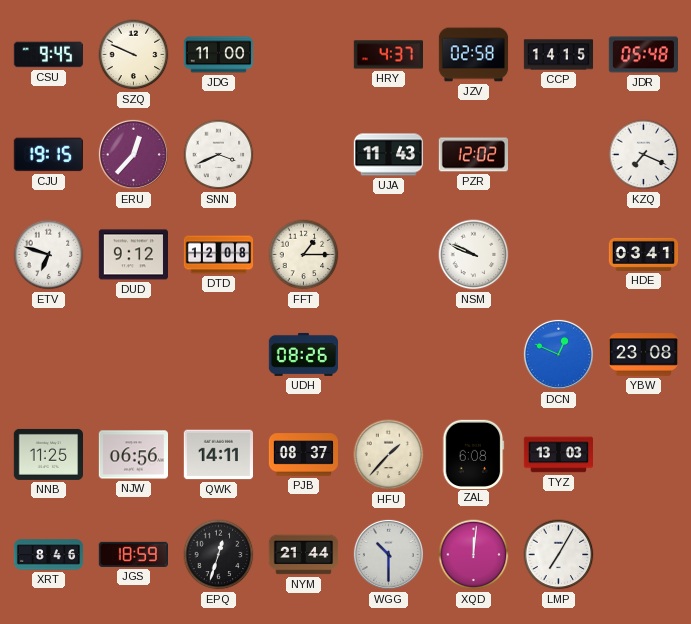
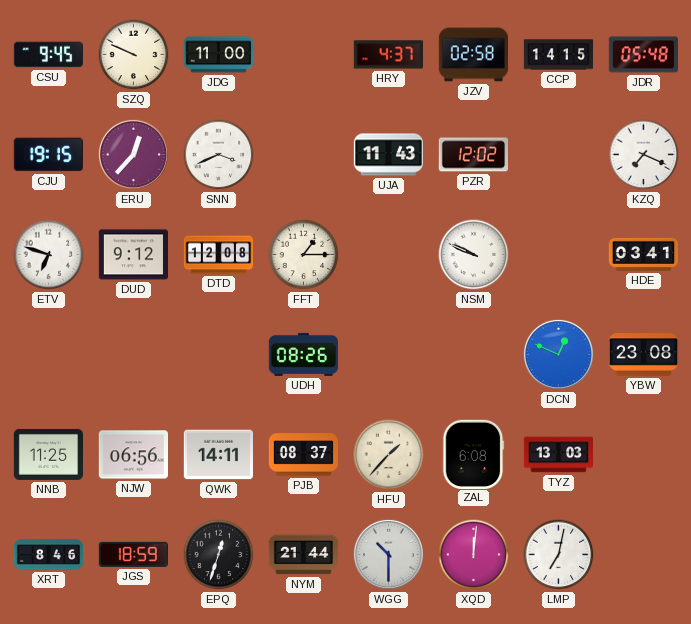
LMP: 7:05 -> 7:02
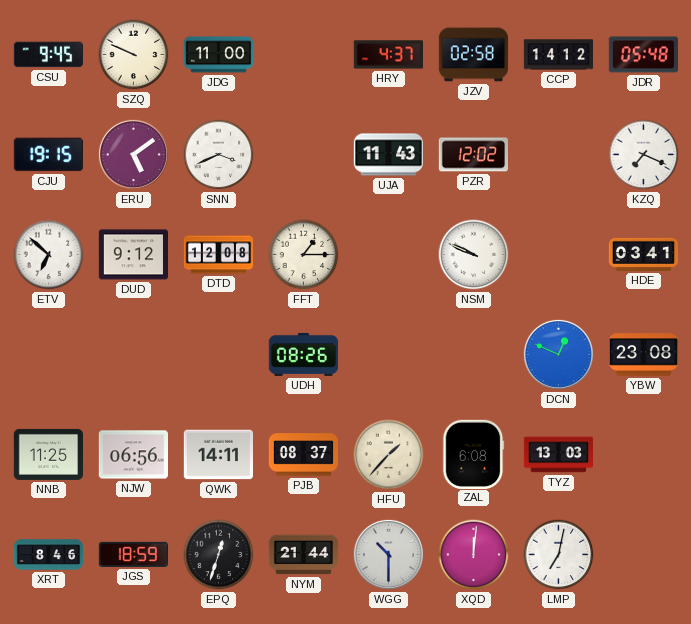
CCP: 14:15 -> 14:12
ERU: 12:37 -> 5:09
ETV: 6:48 -> 6:52
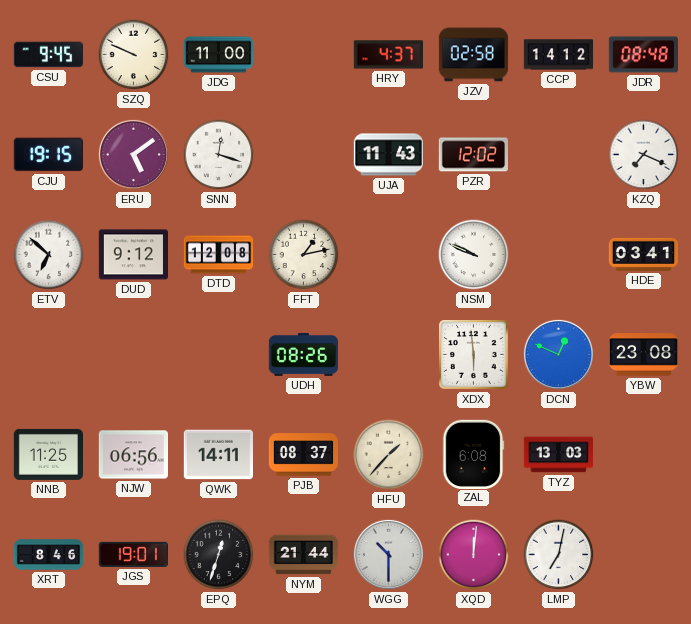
JDR: 05:48 -> 08:48
SNN: 3:41 -> 12:18
FFT: 1:15 -> 1:13
XDX: none -> 5:59
JGS: 18:59 -> 19:01
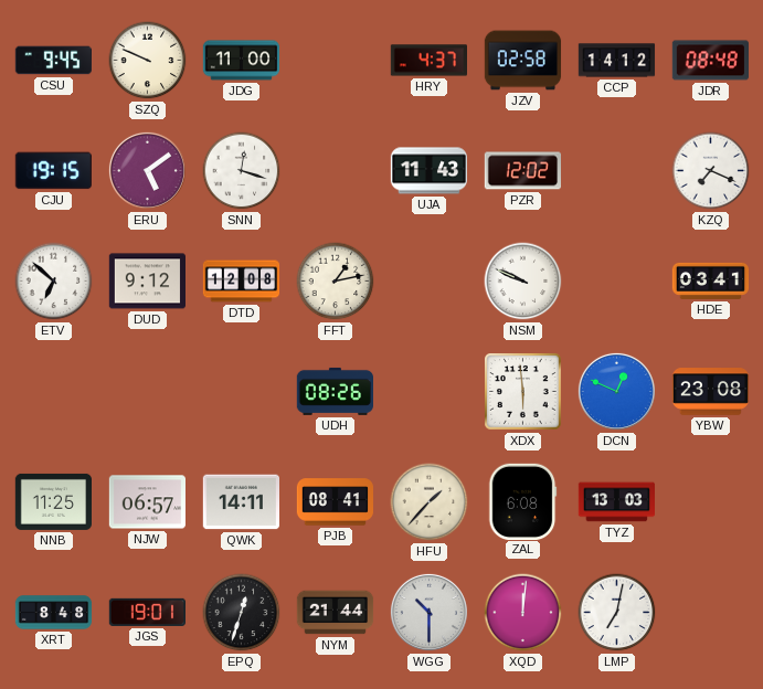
NJW: 06:56 -> 06:57
PJB: 08:37 -> 08:41
XRT: 8:46 -> 8:48
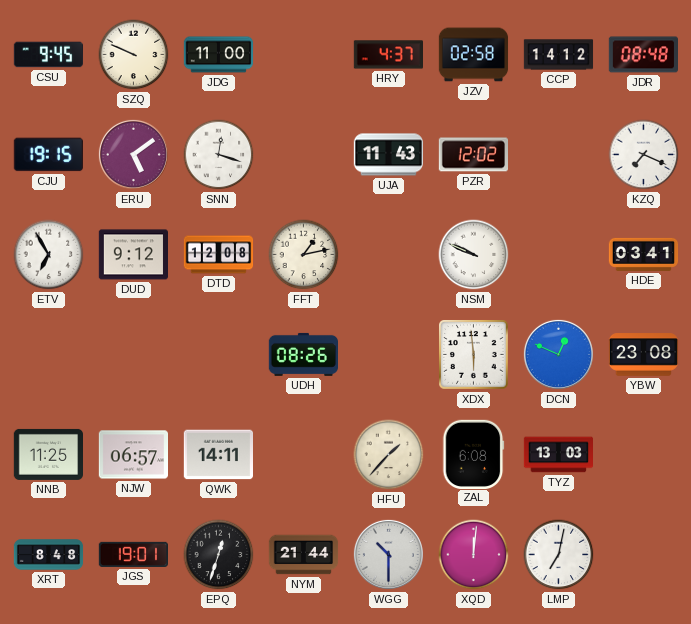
ETV: 6:52 -> 6:55
PJB: 08:41 -> none
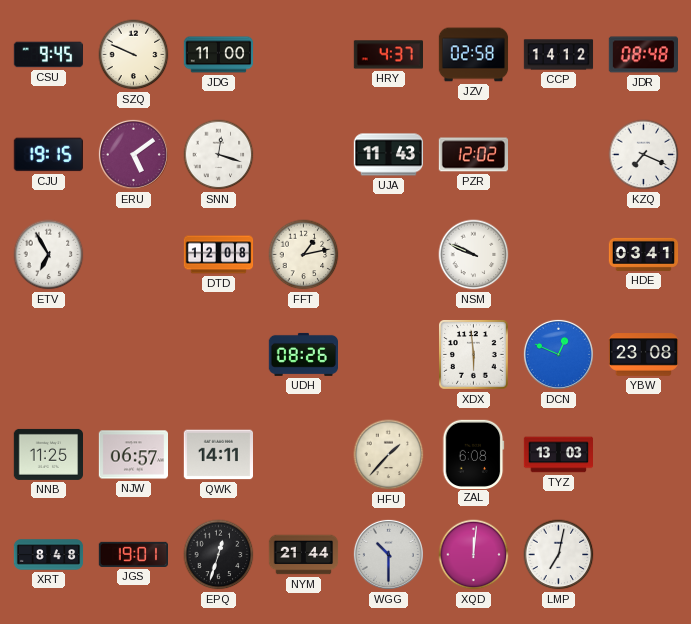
DUD: 9:12 -> none
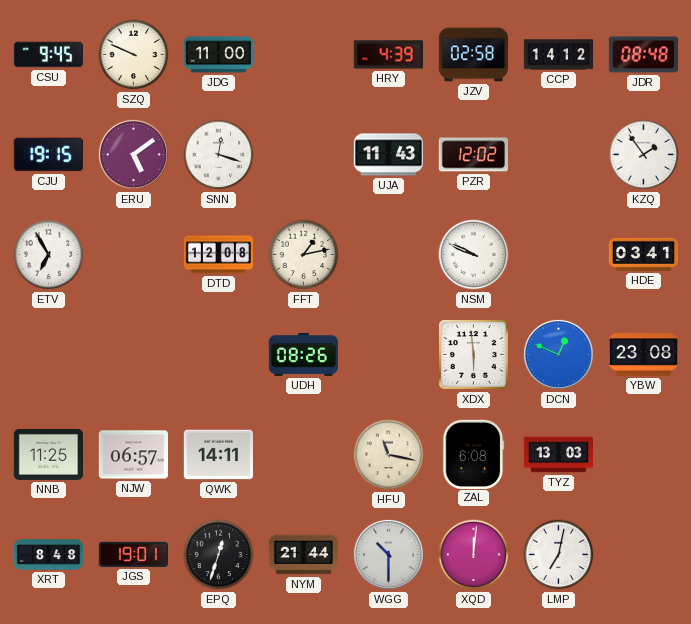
HRY: 4:37 -> 4:39
KZQ: 7:19 -> 1:54
HFU: 1:37 -> 11:17
